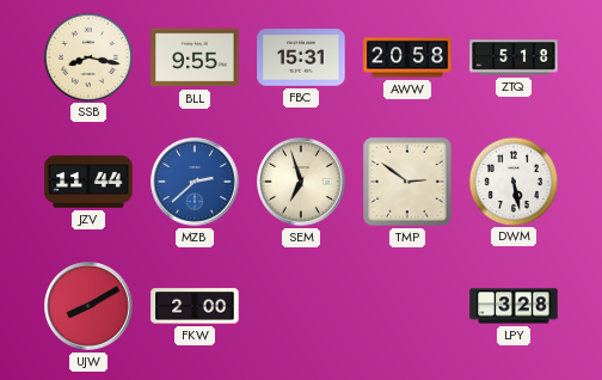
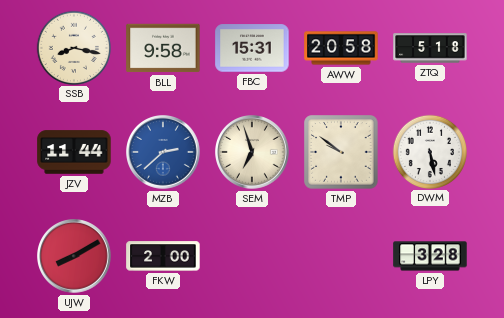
BLL: 9:55 -> 9:58
TMP: 2:51 -> 9:51
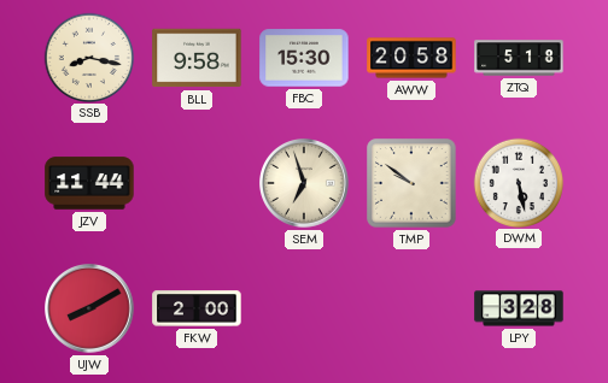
FBC: 15:31 -> 15:30
MZB: 2:38 -> none
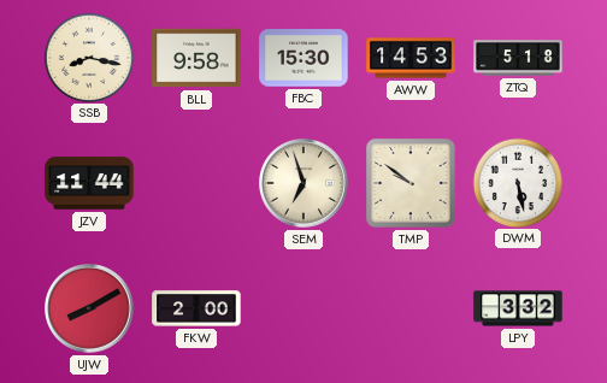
AWW: 20:58 -> 14:53
LPY: 3:28 -> 3:32
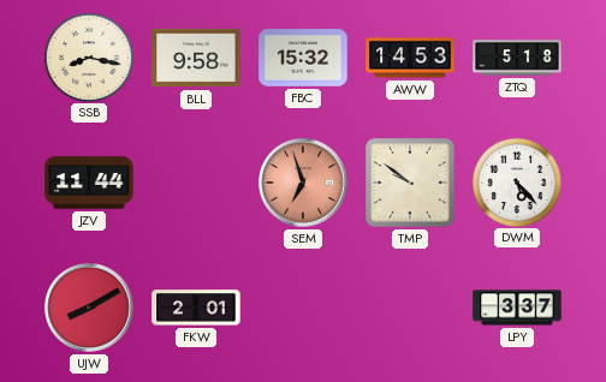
FBC: 15:30 -> 15:32
SEM dial: cream -> salmon
DWM: 5:28 -> 5:23
FKW: 2:00 -> 2:01
LPY: 3:32 -> 3:37
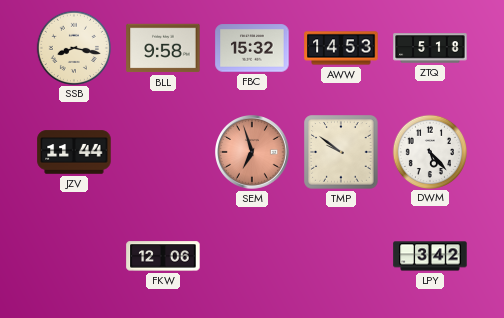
UJW: 8:10 -> none
FKW: 2:01 -> 12:06
LPY: 3:37 -> 3:42
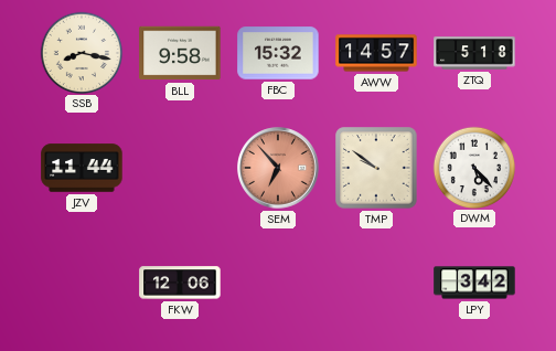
AWW: 14:53 -> 14:57
SEM: 6:57 -> 6:53
